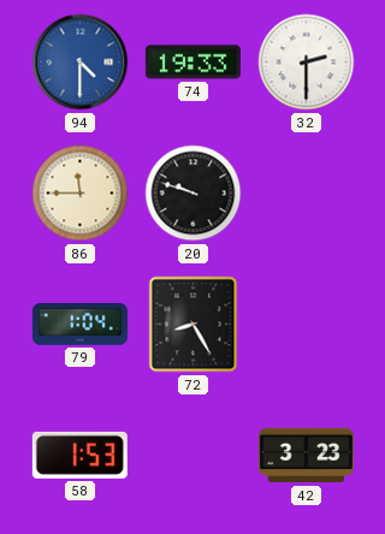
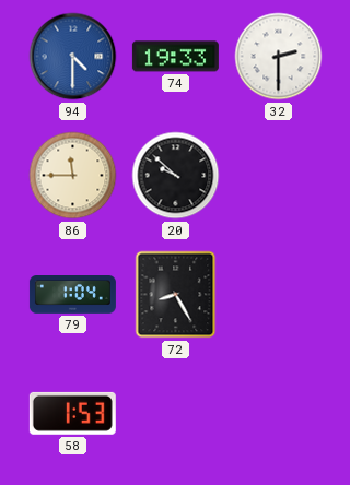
20: 9:48 -> 9:52
42: 3:23 -> none
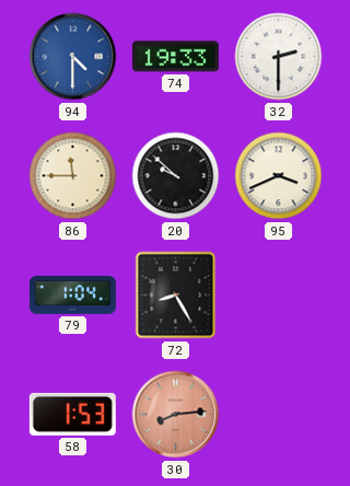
95: none -> 3:41
30: none -> 8:14
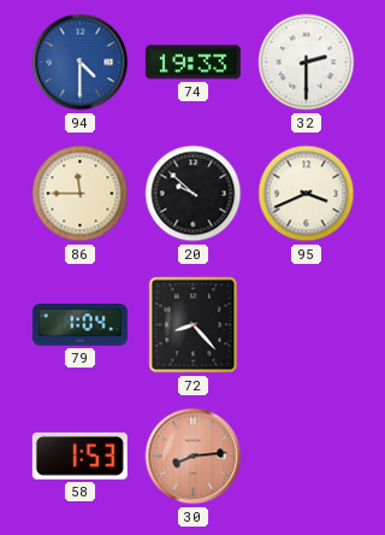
72: 8:25 -> 8:23
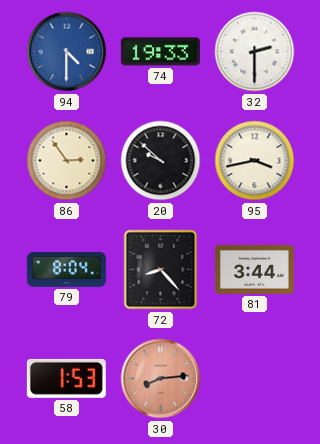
86: 11:45 -> 2:54
95: 3:41 -> 3:43
79: 1:04 -> 8:04
81: none -> 3:44
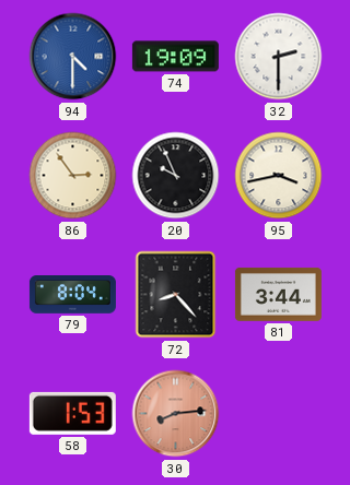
74: 19:33 -> 19:09
20: 9:52 -> 9:56
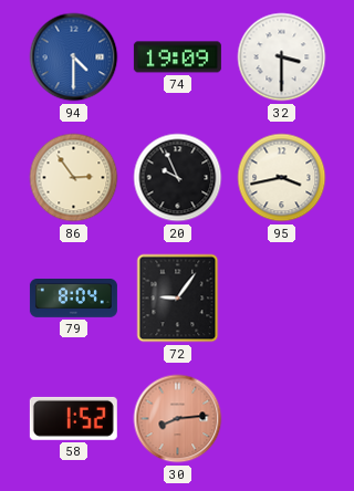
32: 2:30 -> 3:30
72: 8:23 -> 9:06
81: 3:44 -> none
58: 1:53 -> 1:52
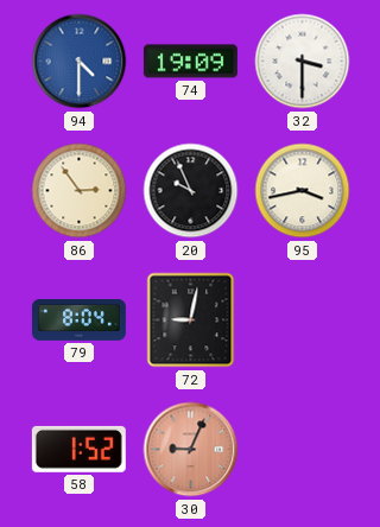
72: 9:06 -> 9:02
30: 8:14 -> 9:04
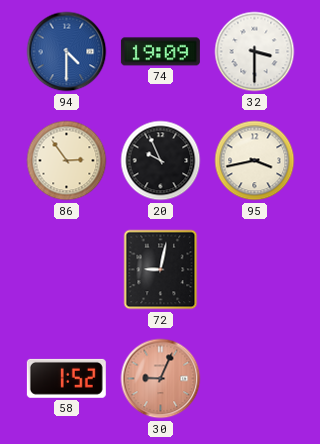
79: 8:04 -> none
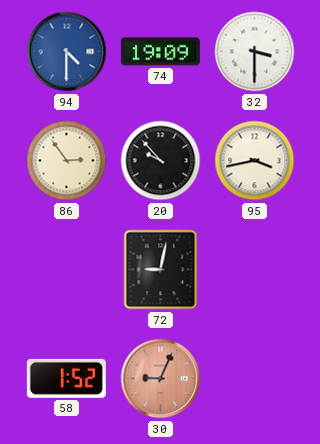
20: 9:56 -> 9:53
